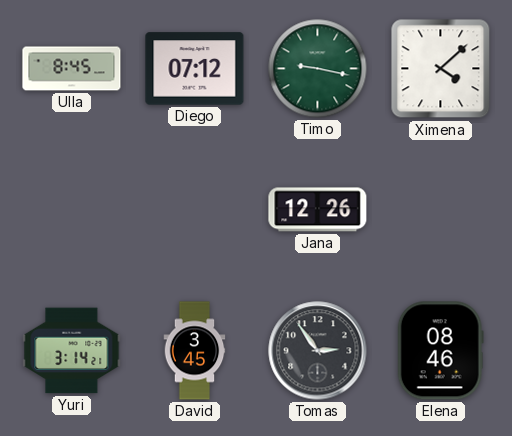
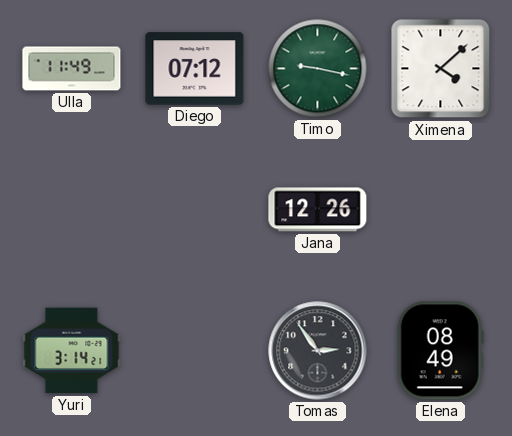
Ulla: 8:45 -> 11:49
David: 3:45 -> none
Elena: 08:46 -> 08:49
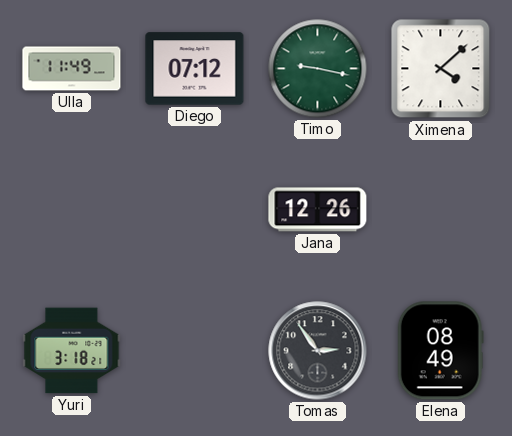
Yuri: 3:14 -> 3:18
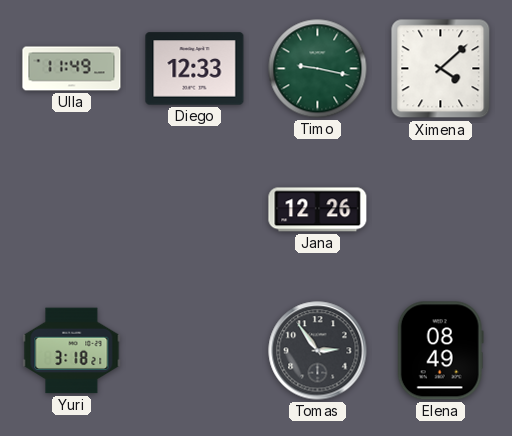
Diego: 07:12 -> 12:33
